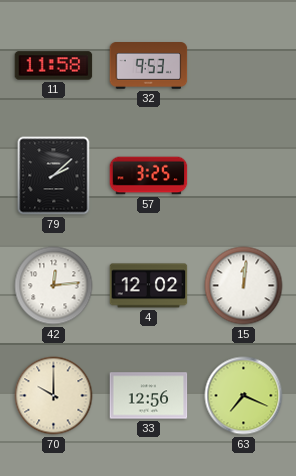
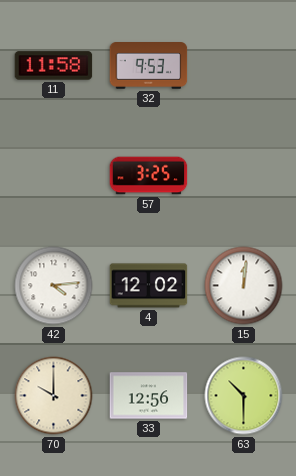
79: 2:08 -> none
42: 12:14 -> 4:14
63: 7:19 -> 10:30
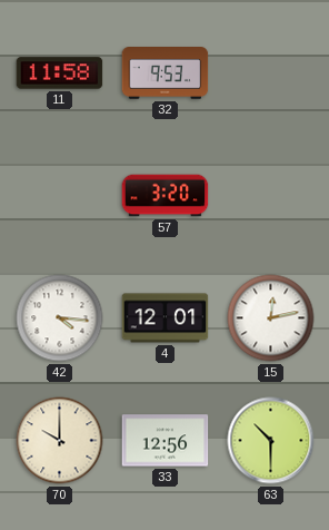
57: 3:25 -> 3:20
42: 4:14 -> 4:16
4: 12:02 -> 12:01
15: 12:01 -> 12:13
